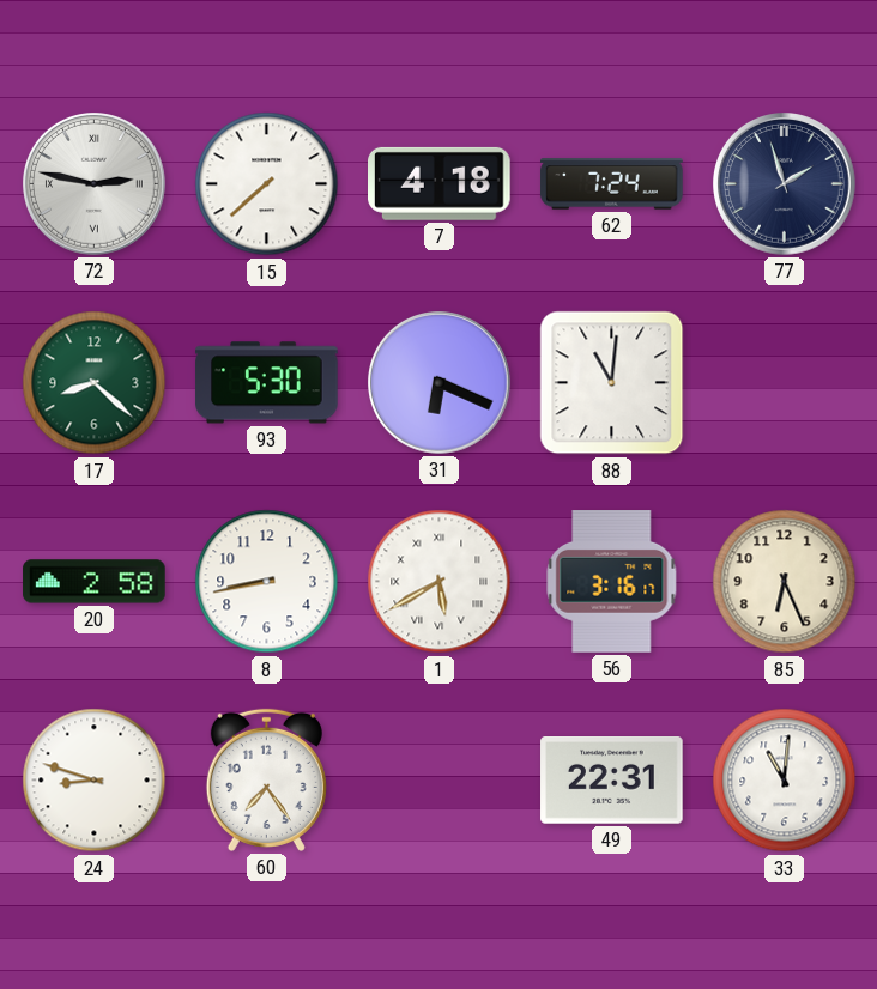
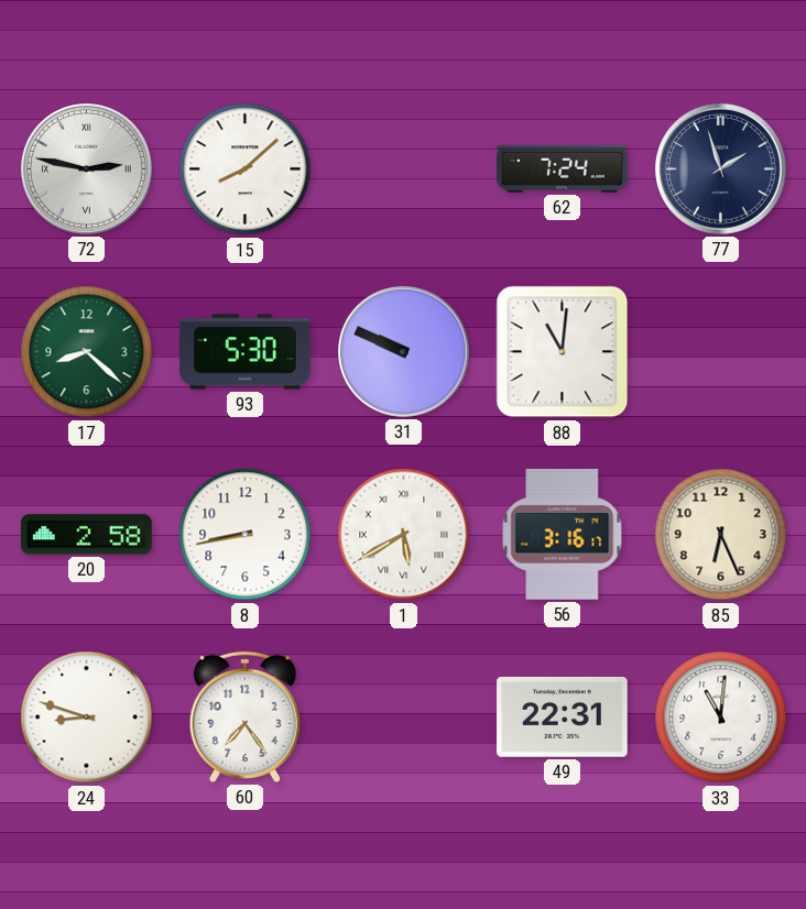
15: 7:38 -> 8:08
7: 4:18 -> none
31: 6:19 -> 9:49
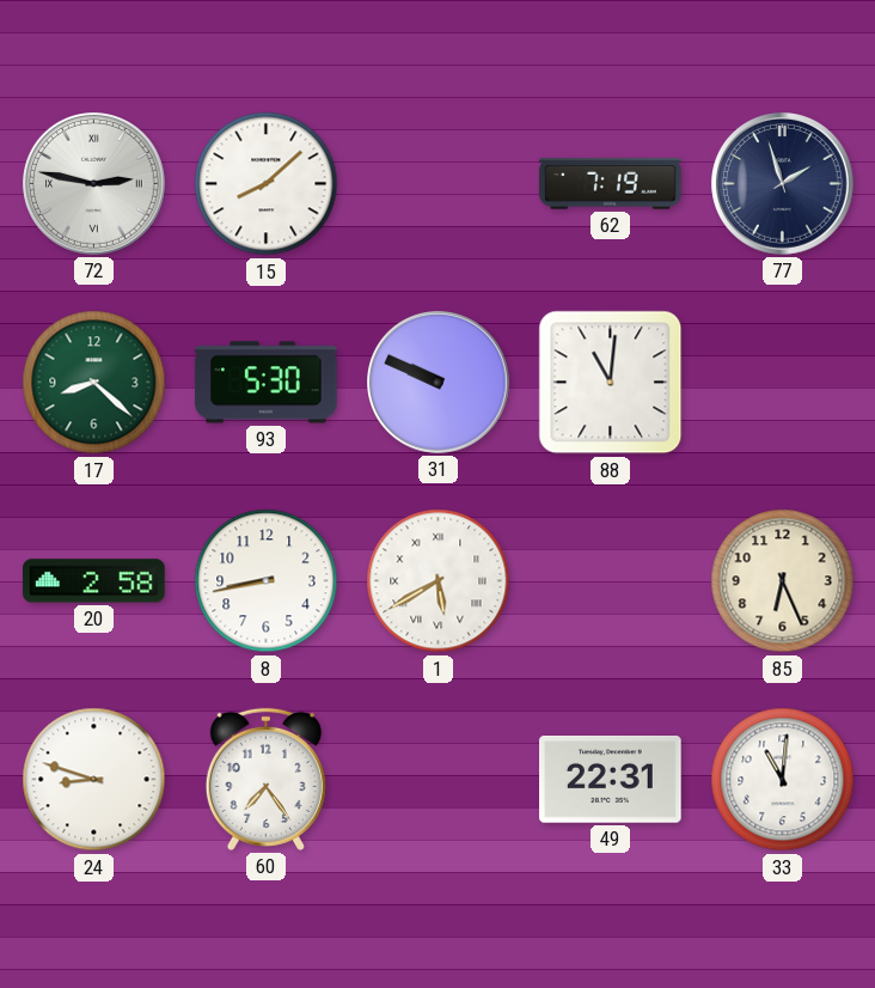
62: 7:24 -> 7:19
56: 3:16 -> none
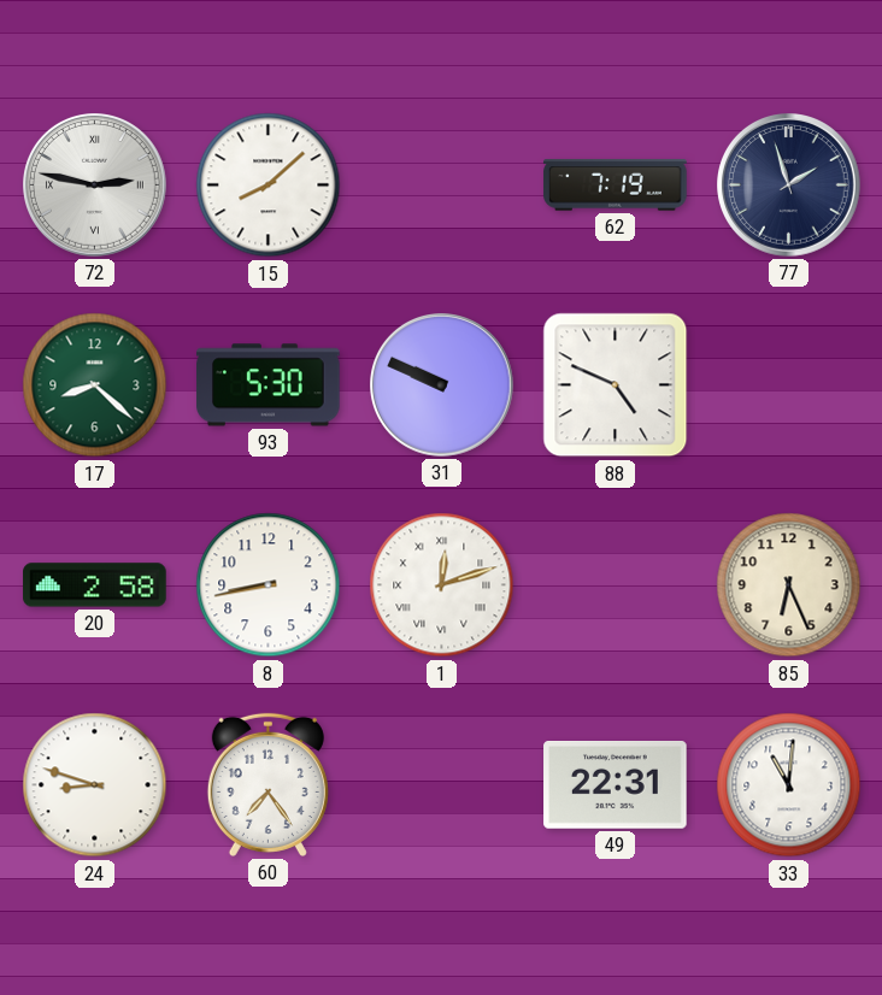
88: 11:01 -> 4:49
1: 5:40 -> 12:12
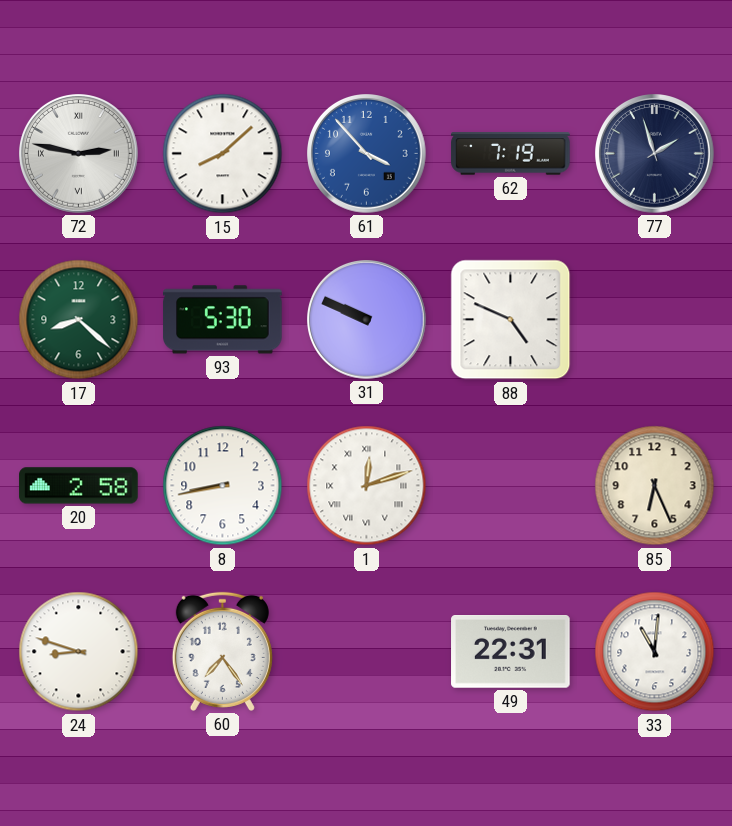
61: none -> 3:53
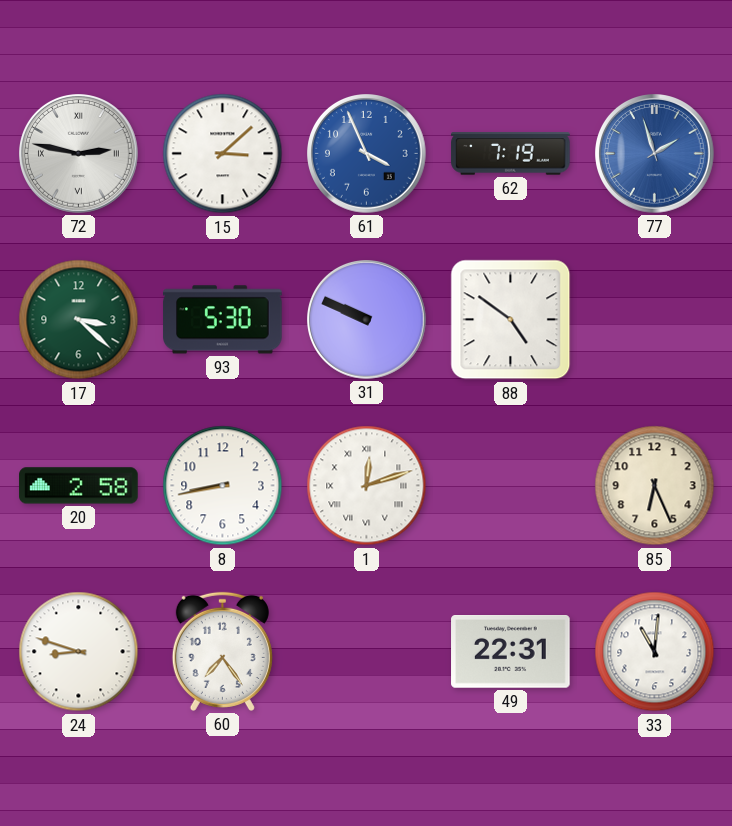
15: 8:08 -> 3:08
61: 3:53 -> 3:56
77 dial: navy -> blue
17: 8:22 -> 3:22
88: 4:49 -> 4:51
